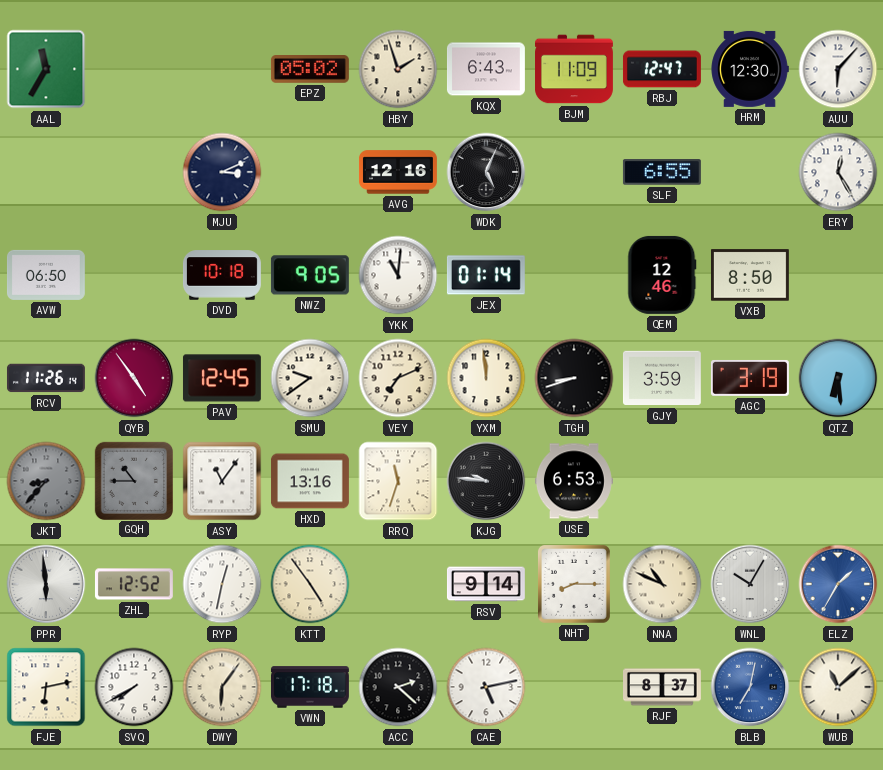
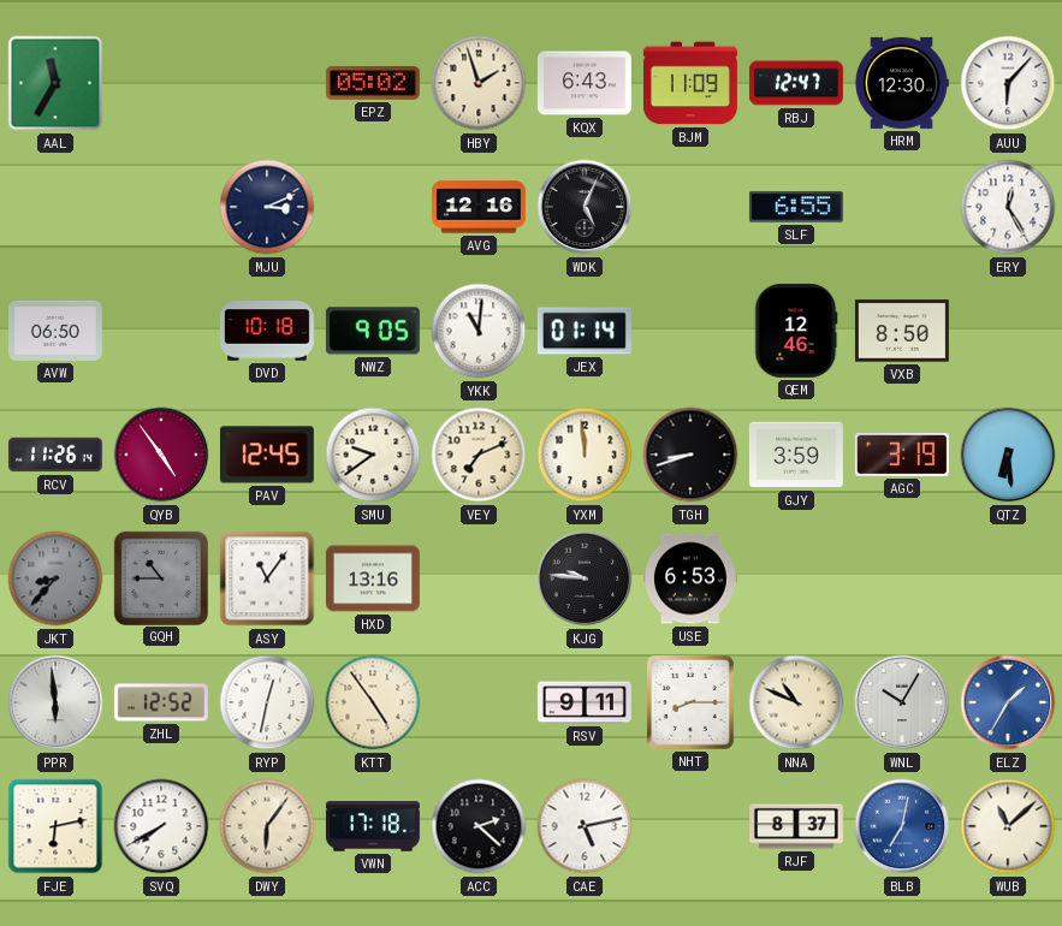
RRQ: 11:33 -> none
RSV: 9:14 -> 9:11
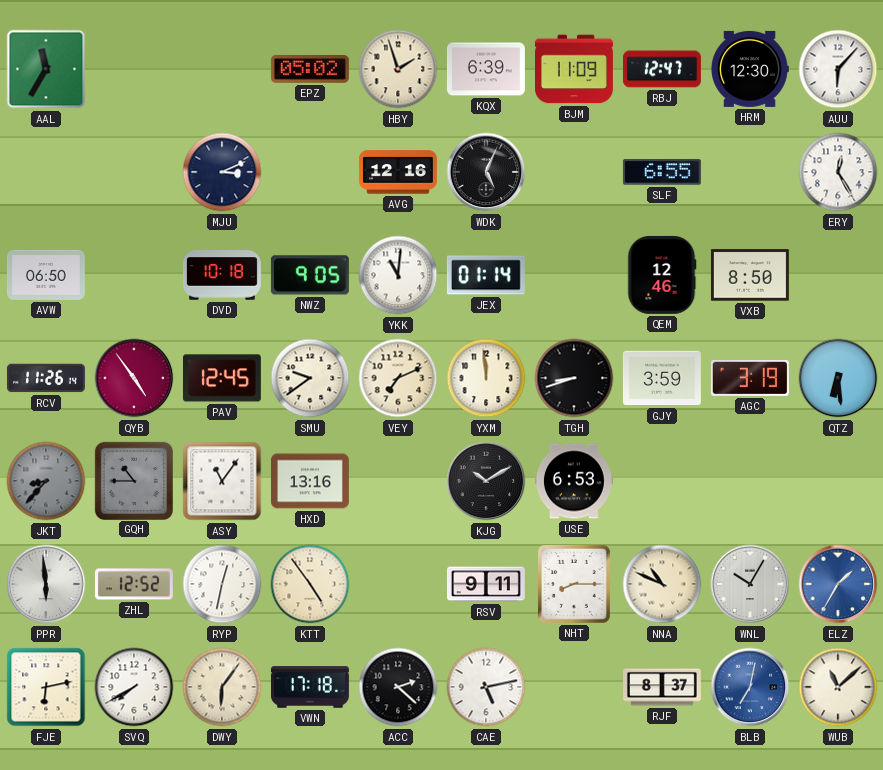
KQX: 6:43 -> 6:39
KJG: 9:46 -> 10:10
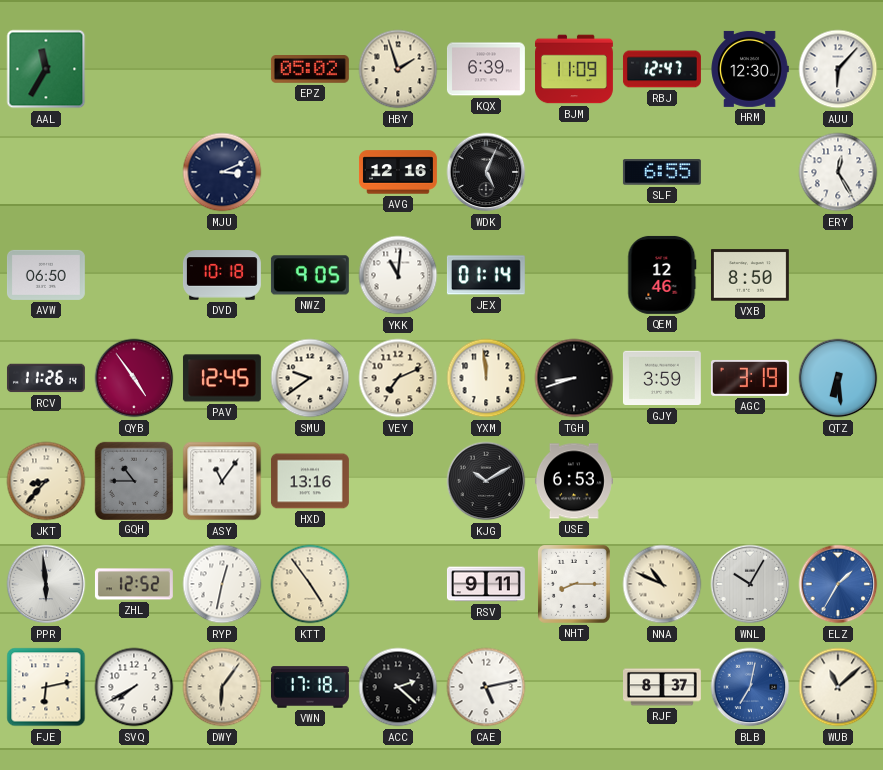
JKT dial: grey -> cream
